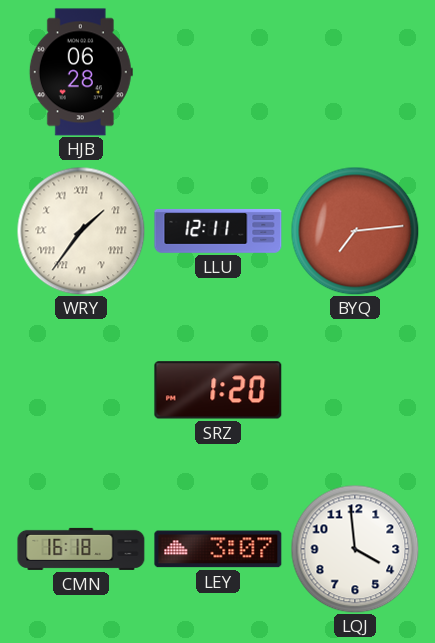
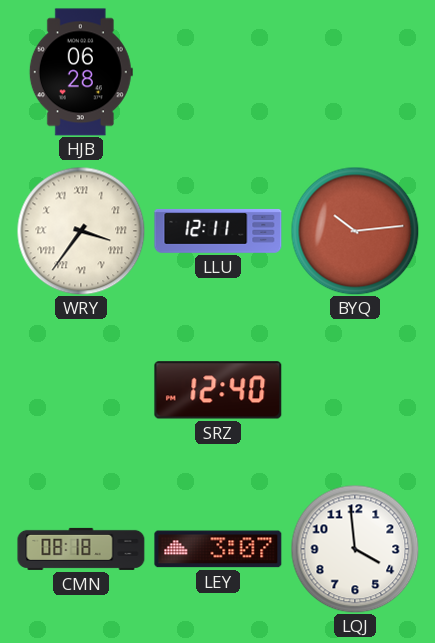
WRY: 1:36 -> 3:36
BYQ: 7:14 -> 10:14
SRZ: 1:20 -> 12:40
CMN: 16:18 -> 08:18
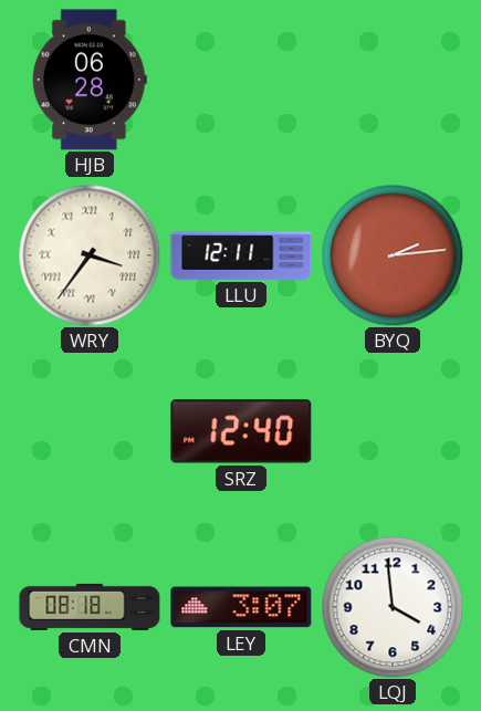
BYQ: 10:14 -> 2:14
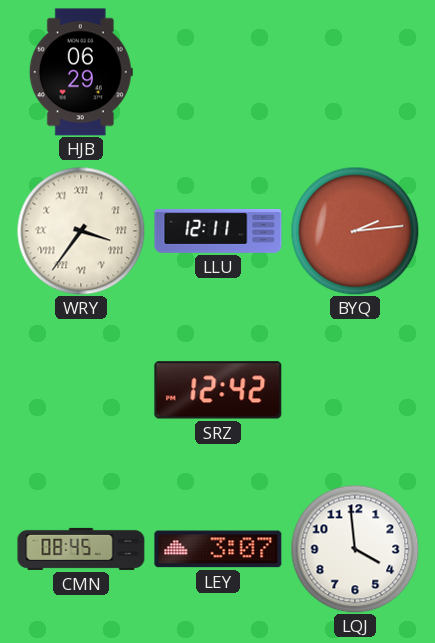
HJB: 06:28 -> 06:29
SRZ: 12:40 -> 12:42
CMN: 08:18 -> 08:45
